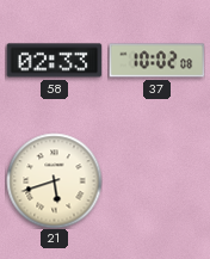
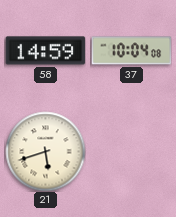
58: 02:33 -> 14:59
37: 10:02 -> 10:04
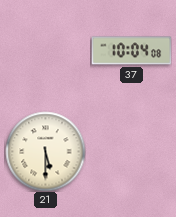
58: 14:59 -> none
21: 5:42 -> 5:30
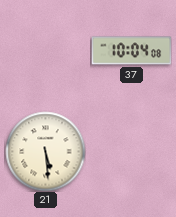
21: 5:30 -> 5:29
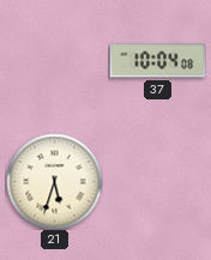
21: 5:29 -> 5:33
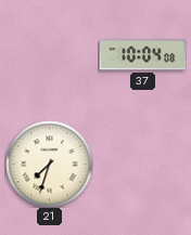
21: 5:33 -> 7:33
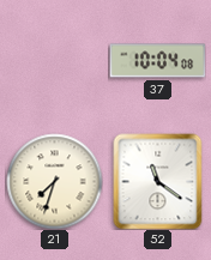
52: none -> 11:21
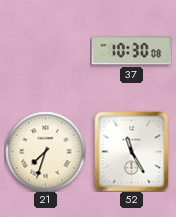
37: 10:04 -> 10:30
52: 11:21 -> 11:25
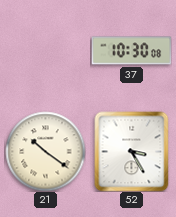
21: 7:33 -> 10:21
52: 11:25 -> 3:25
